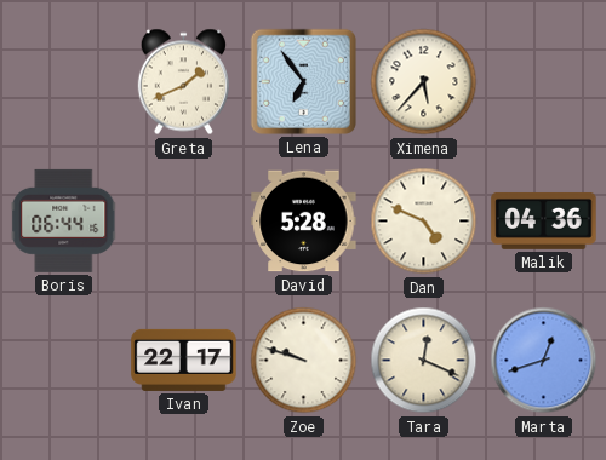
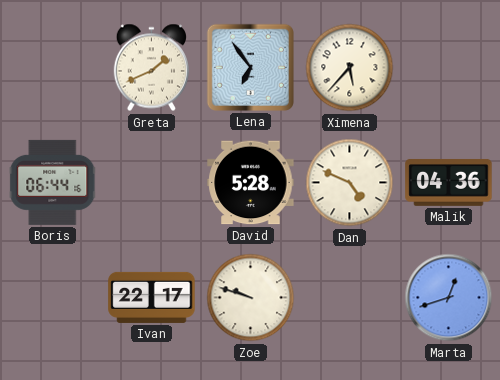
Tara: 12:19 -> none
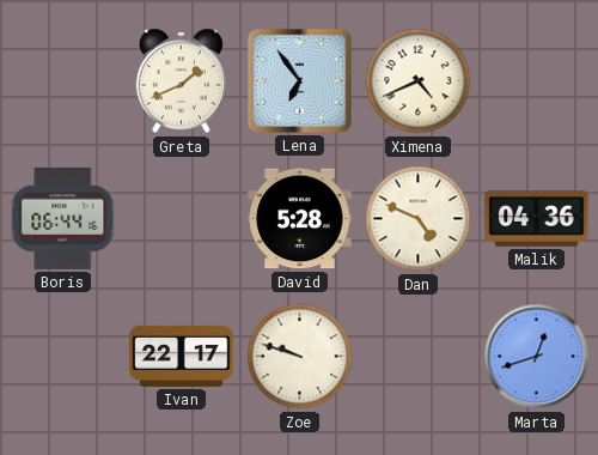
Ximena: 5:37 -> 4:41
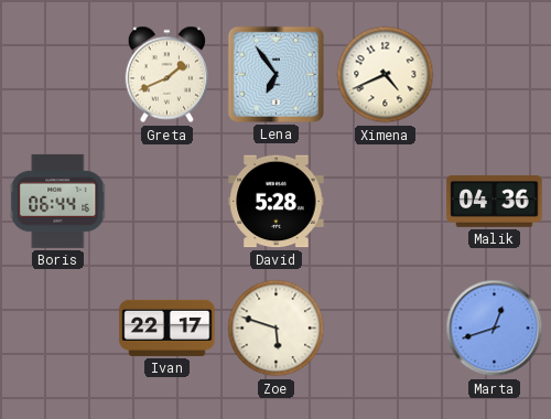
Dan: 4:49 -> none
Zoe: 9:48 -> 5:48
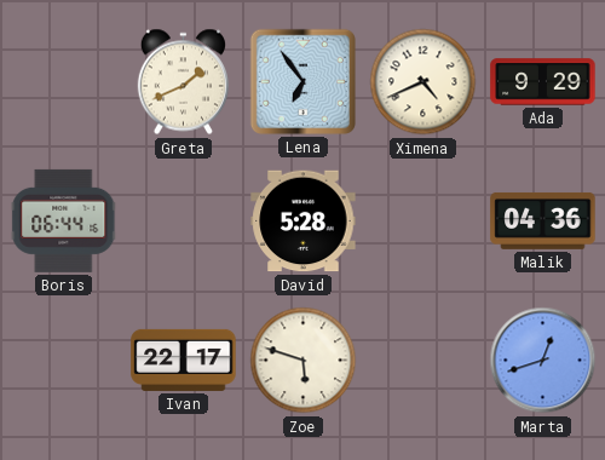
Ada: none -> 9:29
